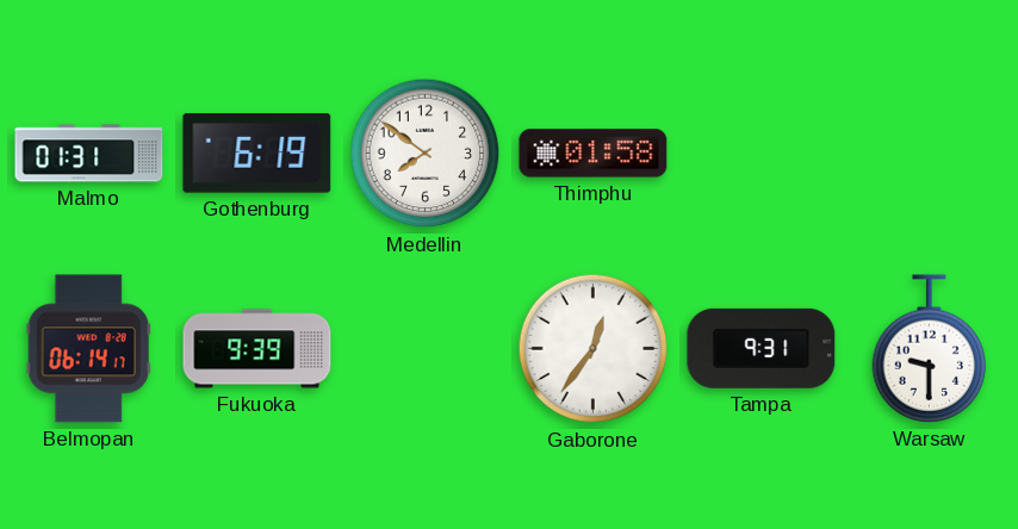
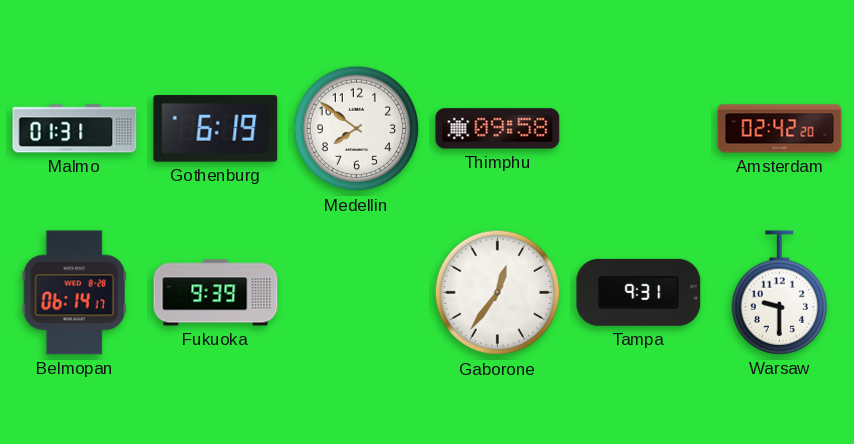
Thimphu: 01:58 -> 09:58
Amsterdam: none -> 02:42
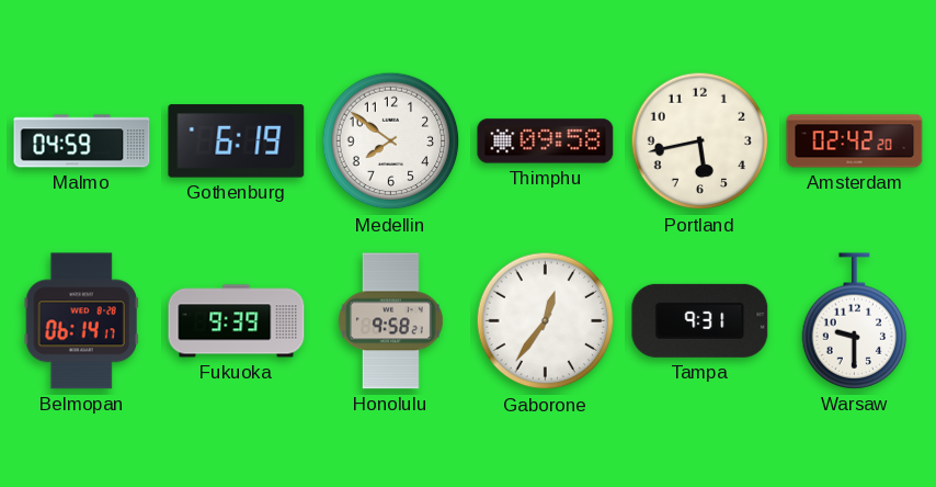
Malmo: 01:31 -> 04:59
Portland: none -> 5:43
Honolulu: none -> 9:58
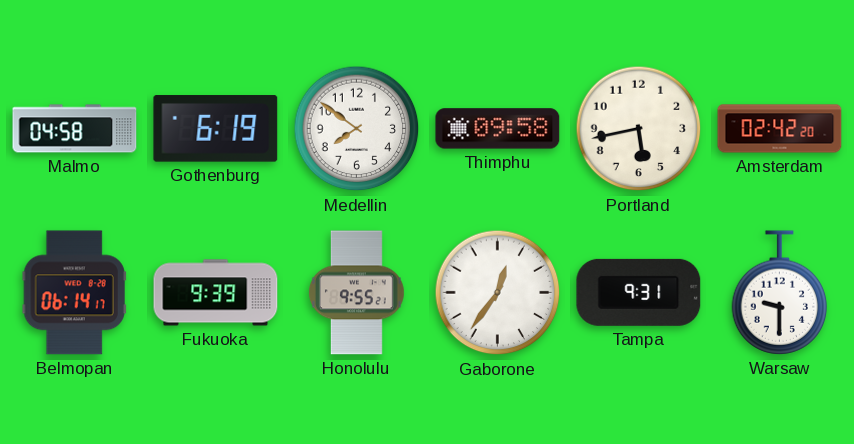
Malmo: 04:59 -> 04:58
Honolulu: 9:58 -> 9:55
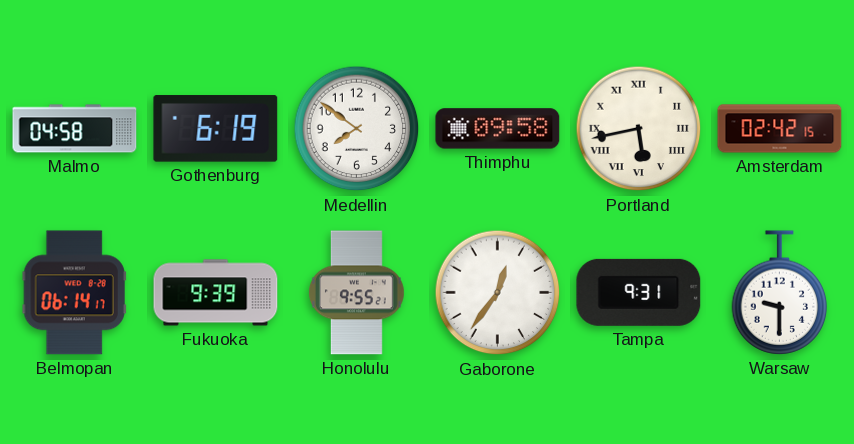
Portland numerals: Arabic -> Roman
Amsterdam: 02:42:20 -> 02:42:15
